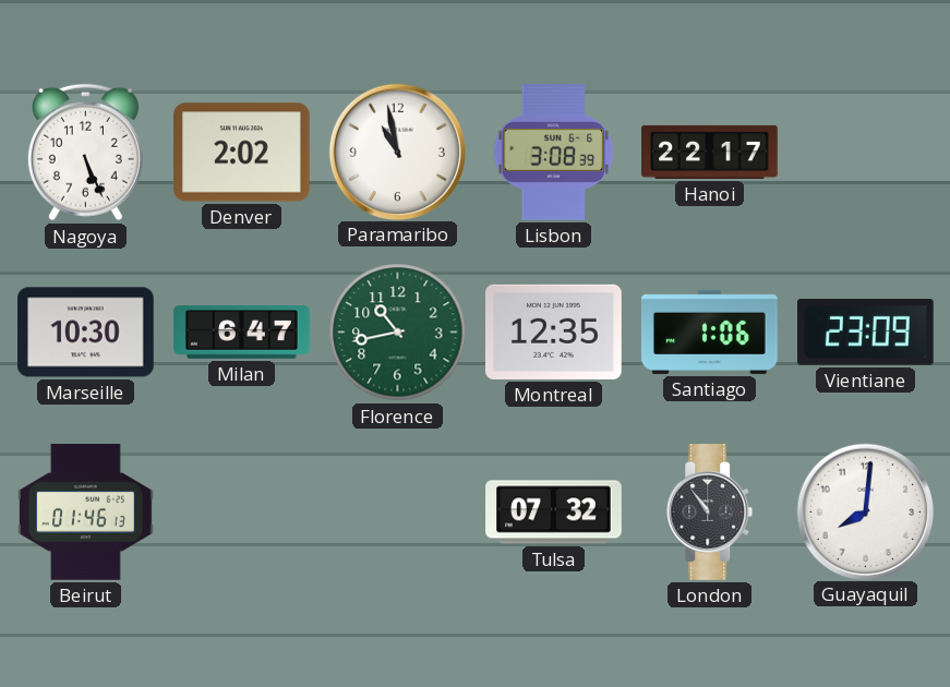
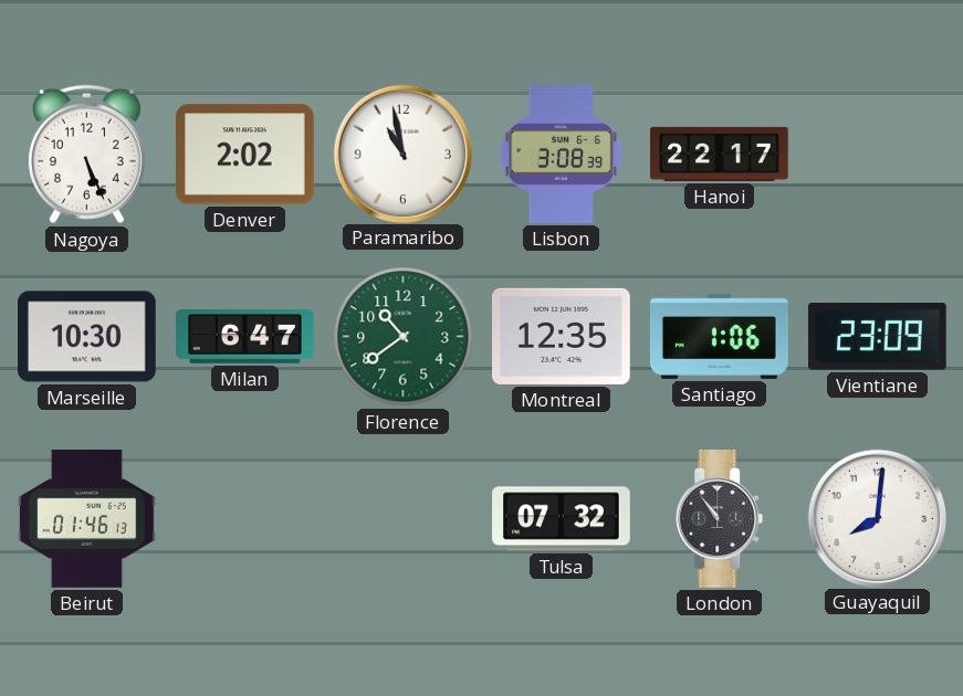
Florence: 10:43 -> 10:39
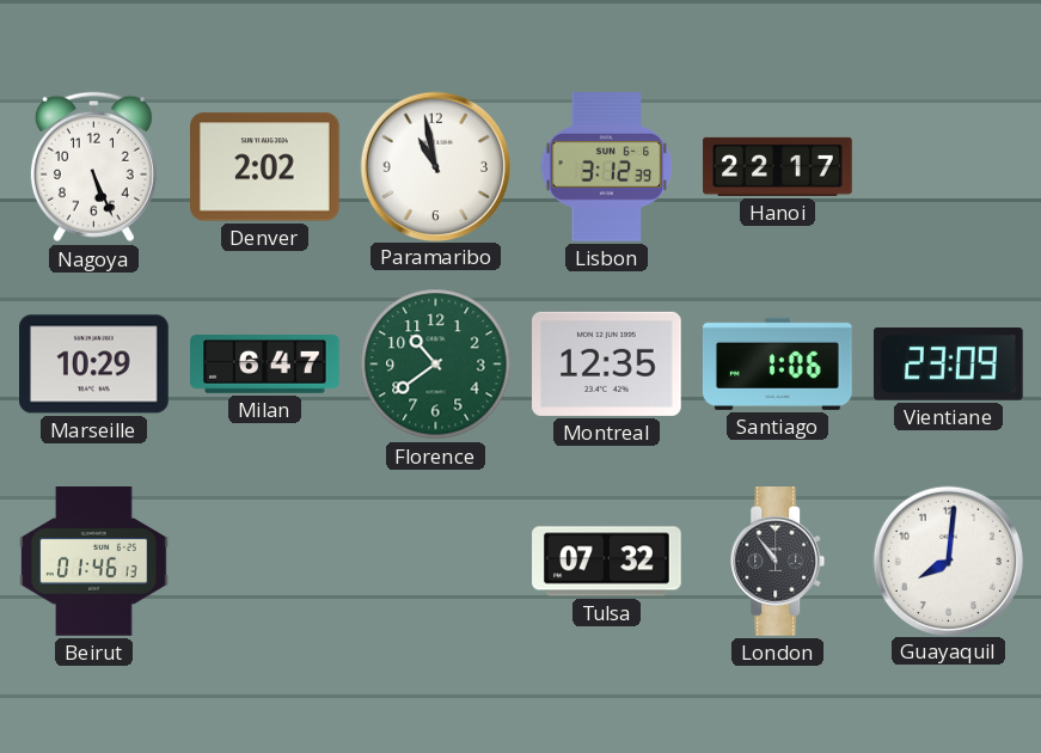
Lisbon: 3:08 -> 3:12
Marseille: 10:30 -> 10:29
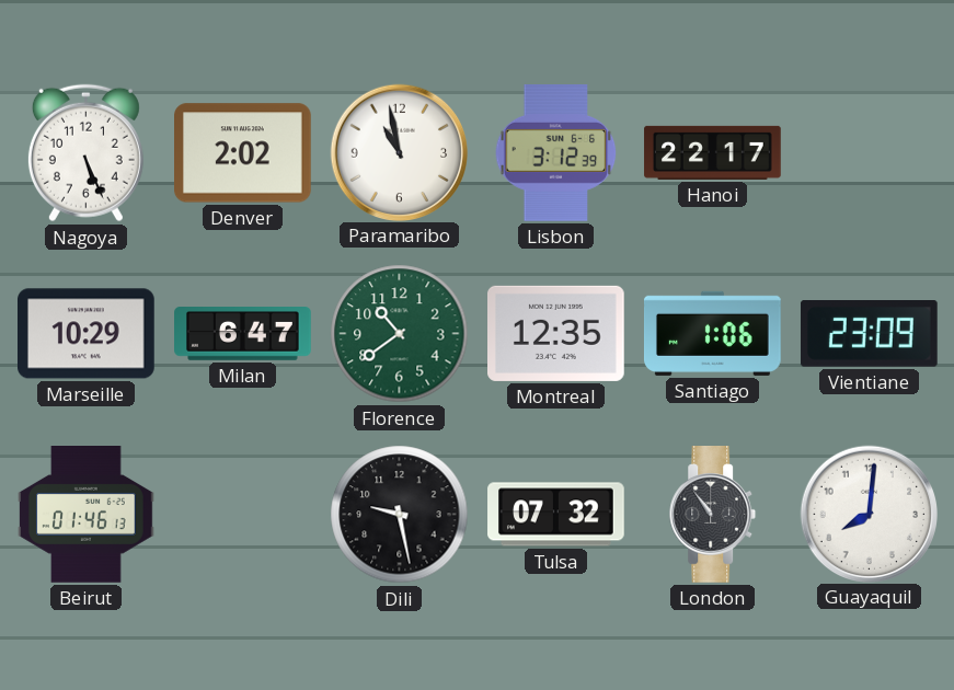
Dili: none -> 9:28
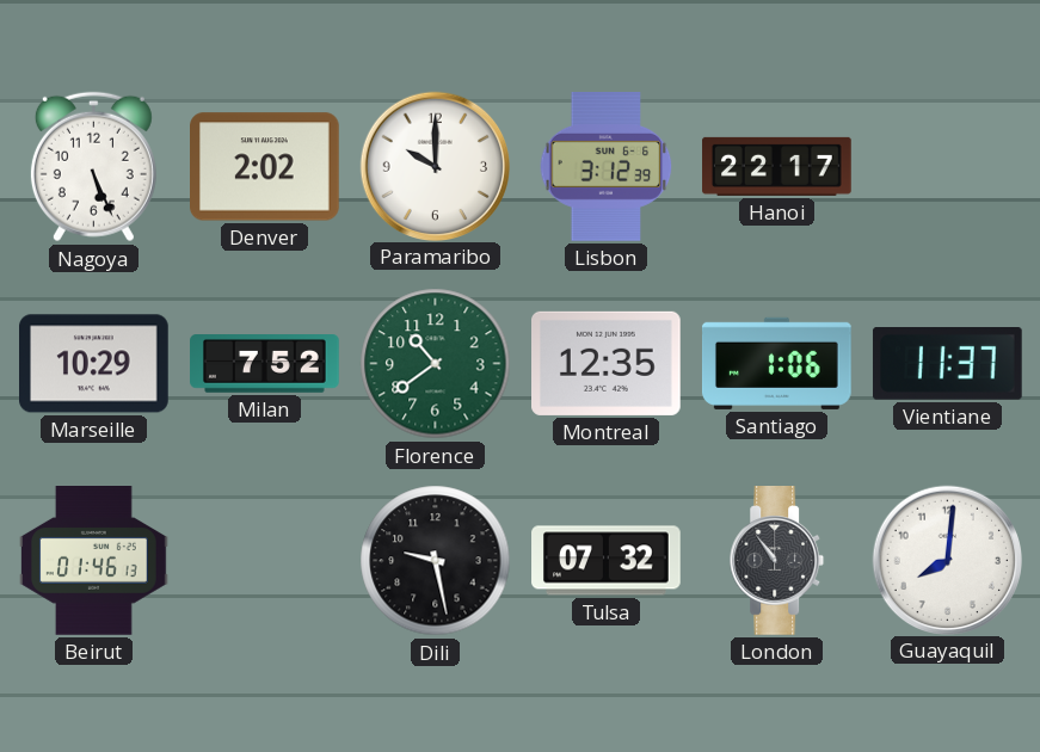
Paramaribo: 10:58 -> 10:00
Milan: 6:47 -> 7:52
Vientiane: 23:09 -> 11:37
